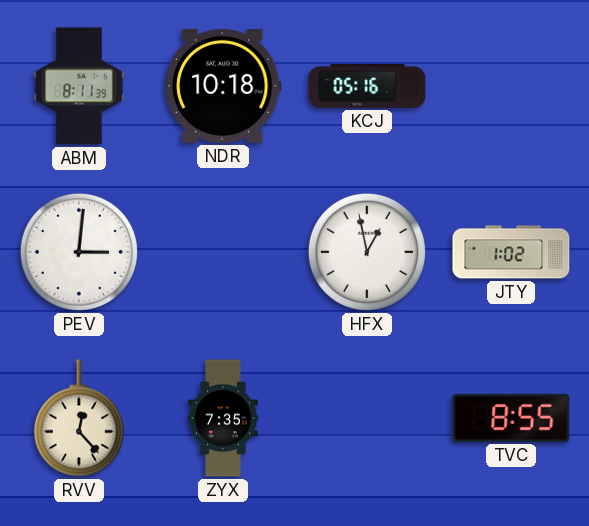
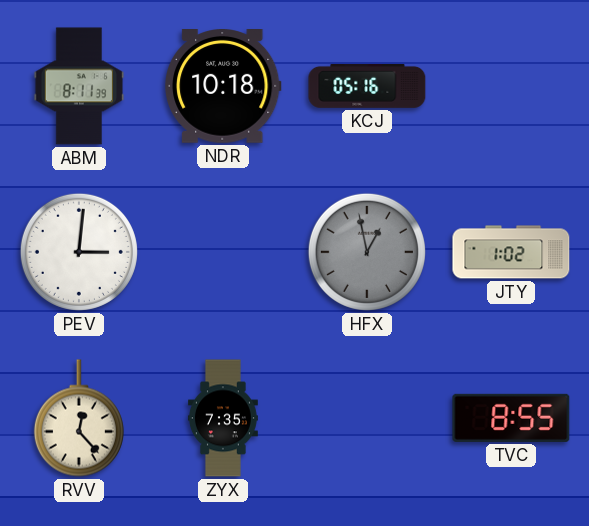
HFX dial: white -> grey
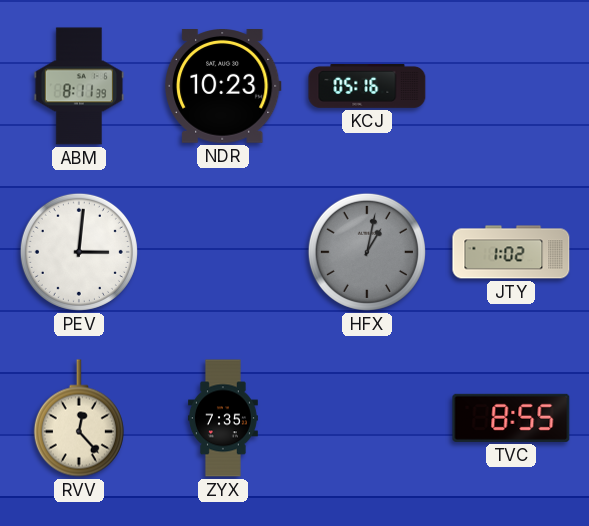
NDR: 10:18 -> 10:23
HFX: 12:58 -> 1:02
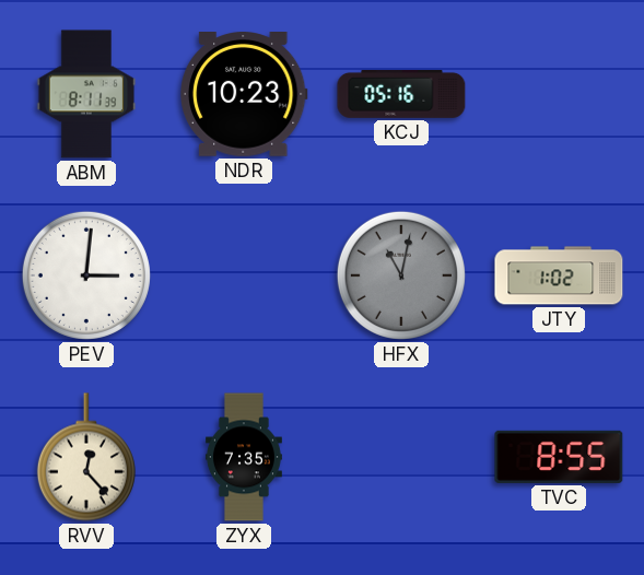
HFX: 1:02 -> 11:02
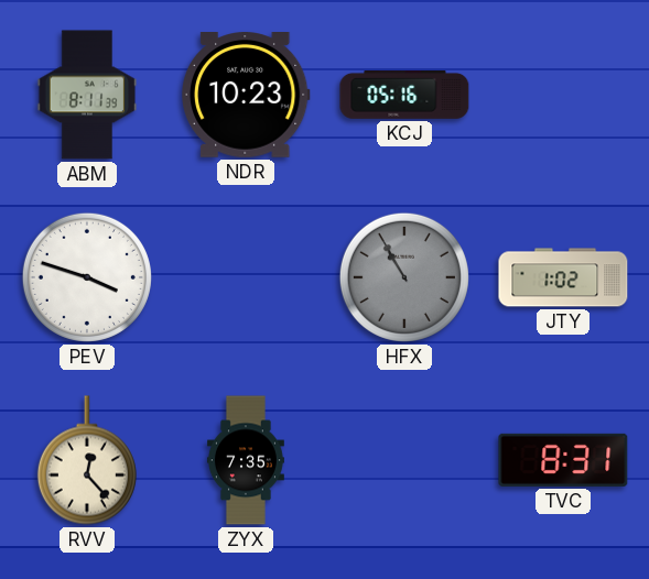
PEV: 3:01 -> 3:48
HFX: 11:02 -> 10:55
TVC: 8:55 -> 8:31
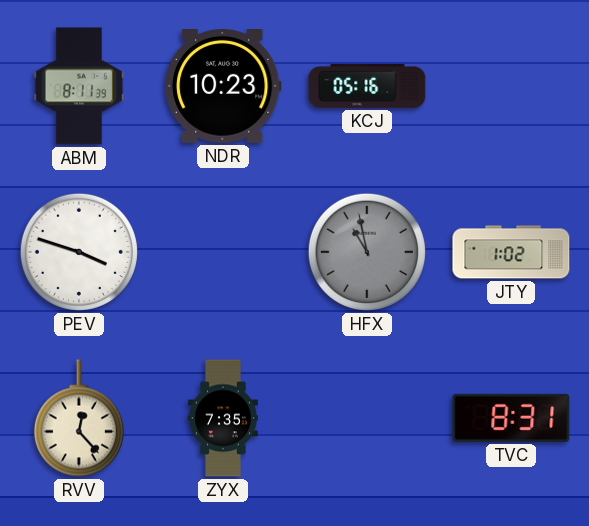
HFX: 10:55 -> 10:58
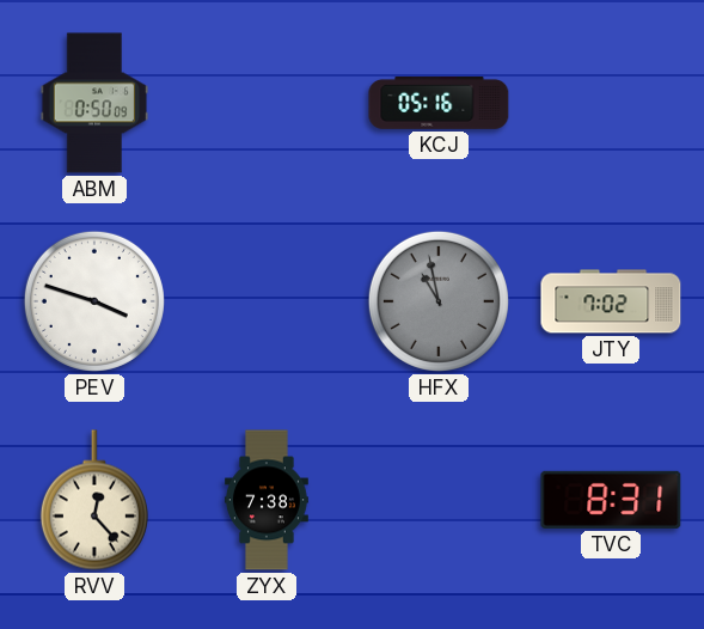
ABM: 8:11 -> 0:50
NDR: 10:23 -> none
JTY: 1:02 -> 7:02
ZYX: 7:35 -> 7:38
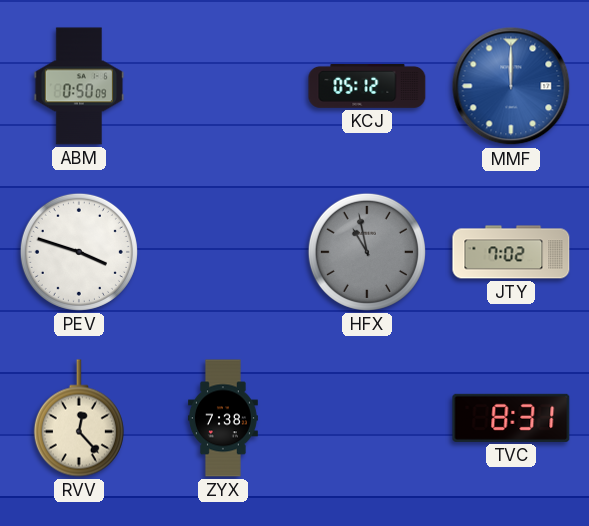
KCJ: 05:16 -> 05:12
MMF: none -> 12:00
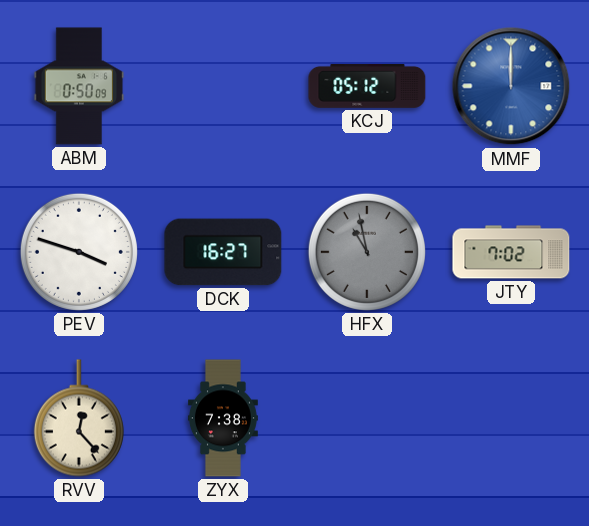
DCK: none -> 16:27
TVC: 8:31 -> none
